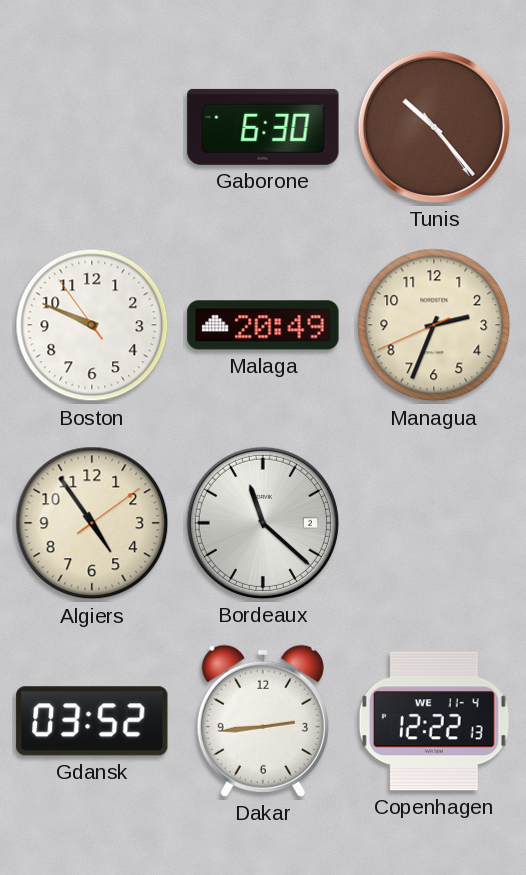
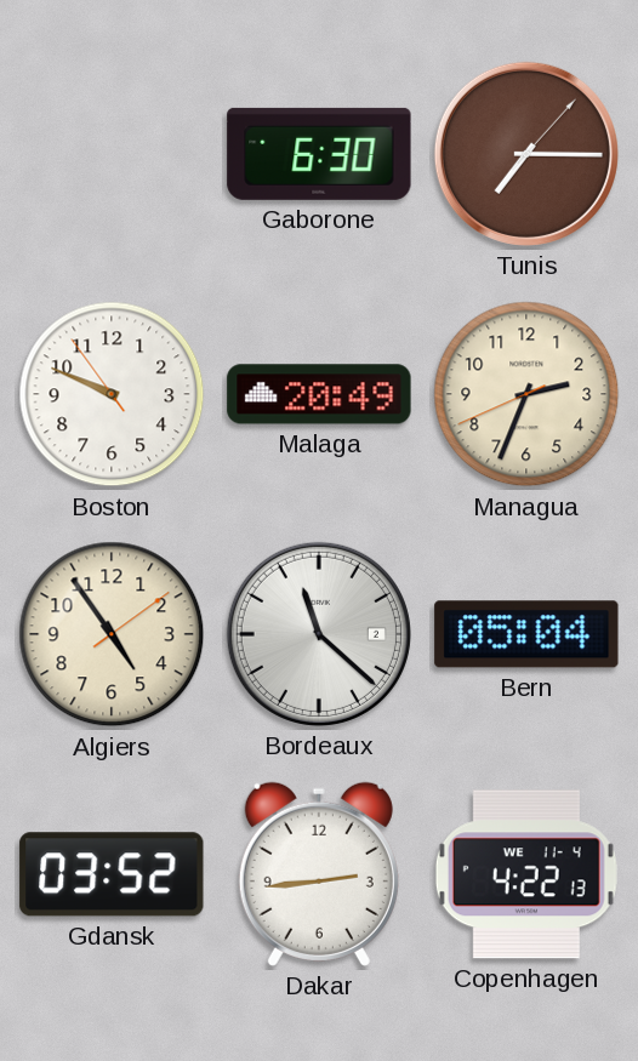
Tunis: 10:23 -> 7:15
Bern: none -> 05:04
Copenhagen: 12:22 -> 4:22
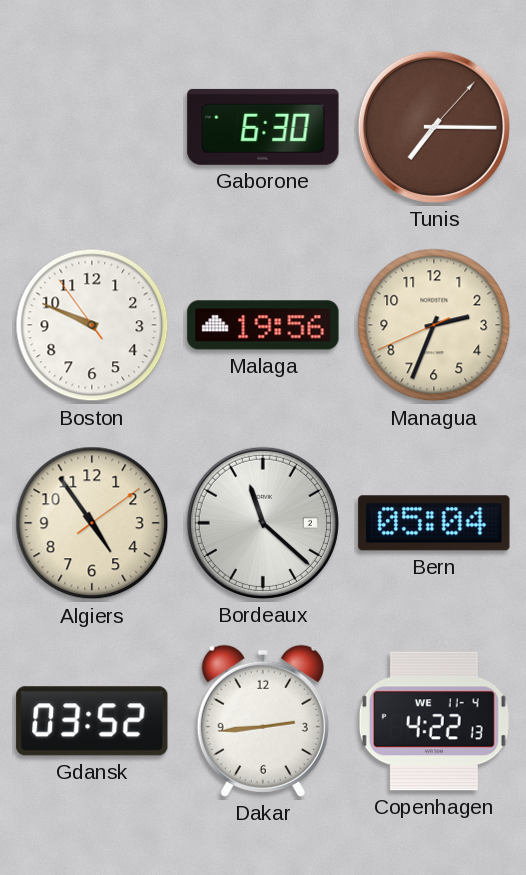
Malaga: 20:49 -> 19:56
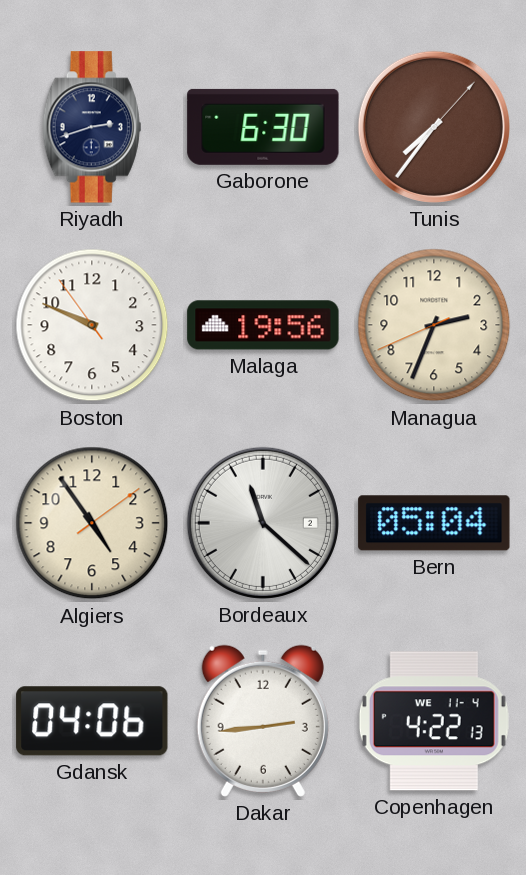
Riyadh: none -> 2:42
Tunis: 7:15 -> 7:36
Gdansk: 03:52 -> 04:06
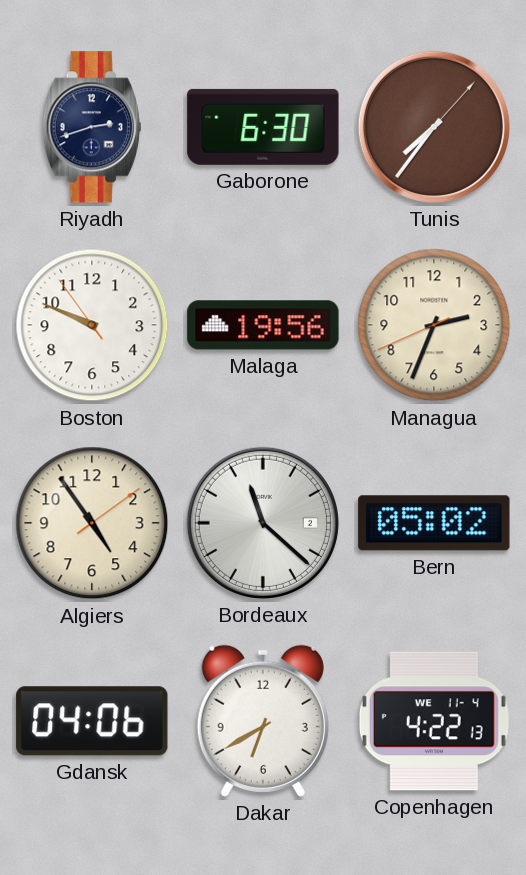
Bern: 05:04 -> 05:02
Dakar: 2:44 -> 6:40
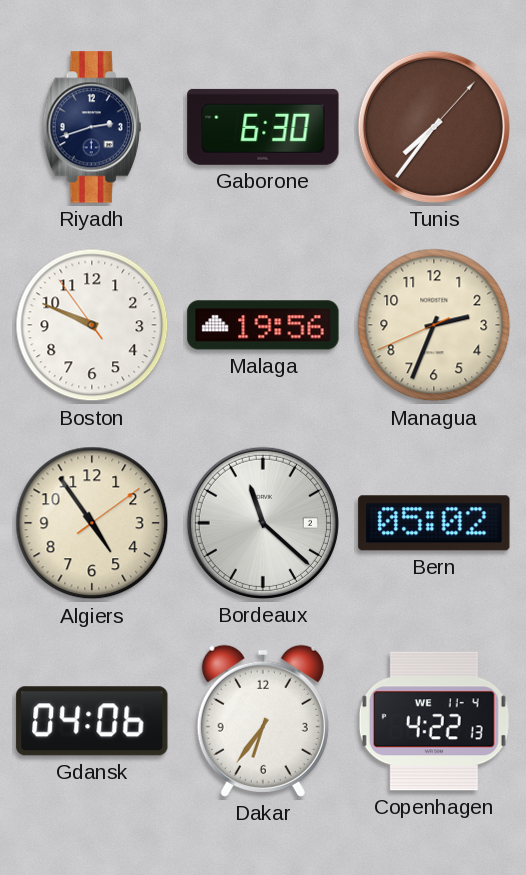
Dakar: 6:40 -> 6:36
